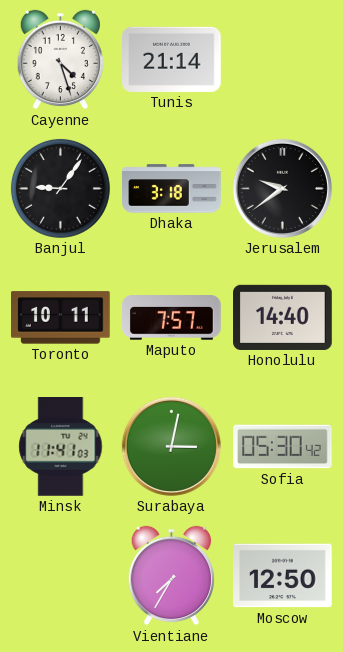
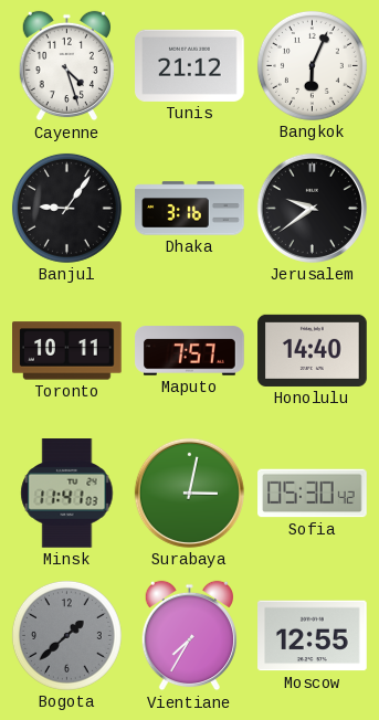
Tunis: 21:14 -> 21:12
Bangkok: none -> 6:04
Dhaka: 3:18 -> 3:16
Bogota: none -> 1:38
Moscow: 12:50 -> 12:55
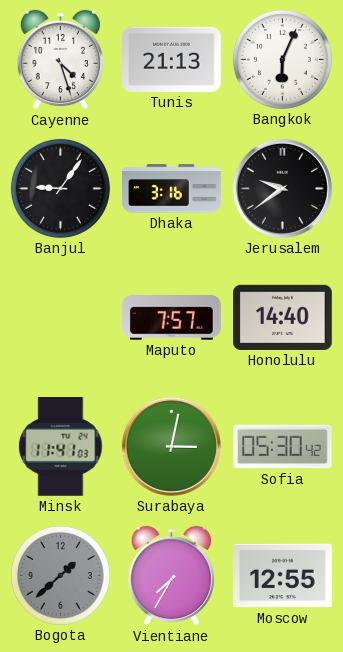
Tunis: 21:12 -> 21:13
Toronto: 10:11 -> none
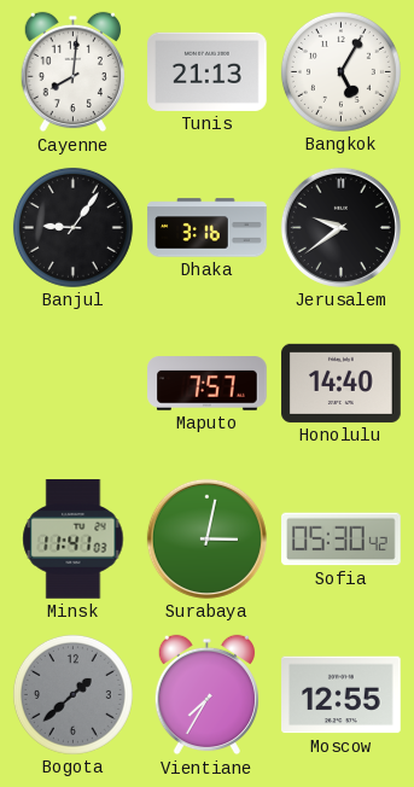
Cayenne: 4:27 -> 8:01
Bangkok: 6:04 -> 5:05
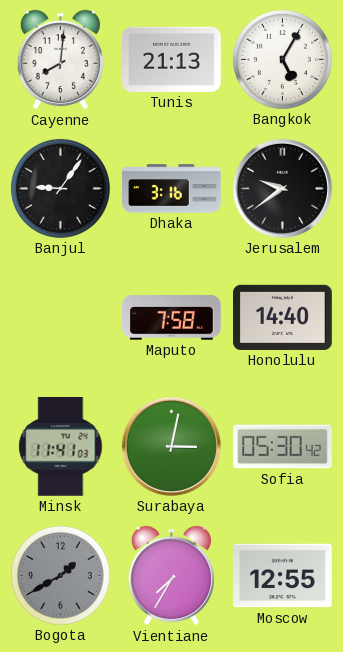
Maputo: 7:57 -> 7:58
Bogota: 1:38 -> 1:40
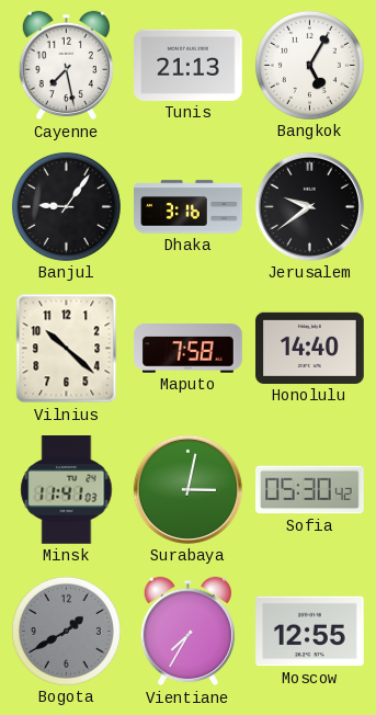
Cayenne: 8:01 -> 7:28
Vilnius: none -> 10:22
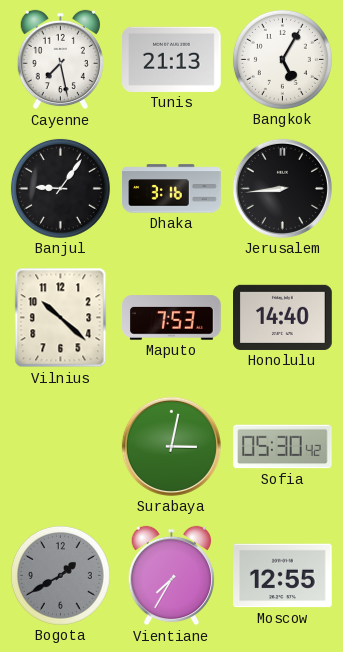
Jerusalem: 9:39 -> 8:44
Maputo: 7:58 -> 7:53
Minsk: 11:41 -> none
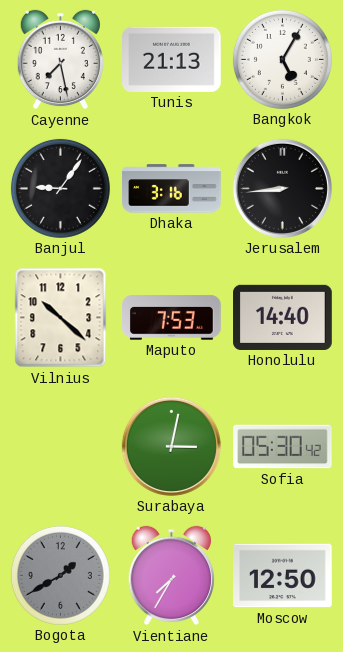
Moscow: 12:55 -> 12:50
